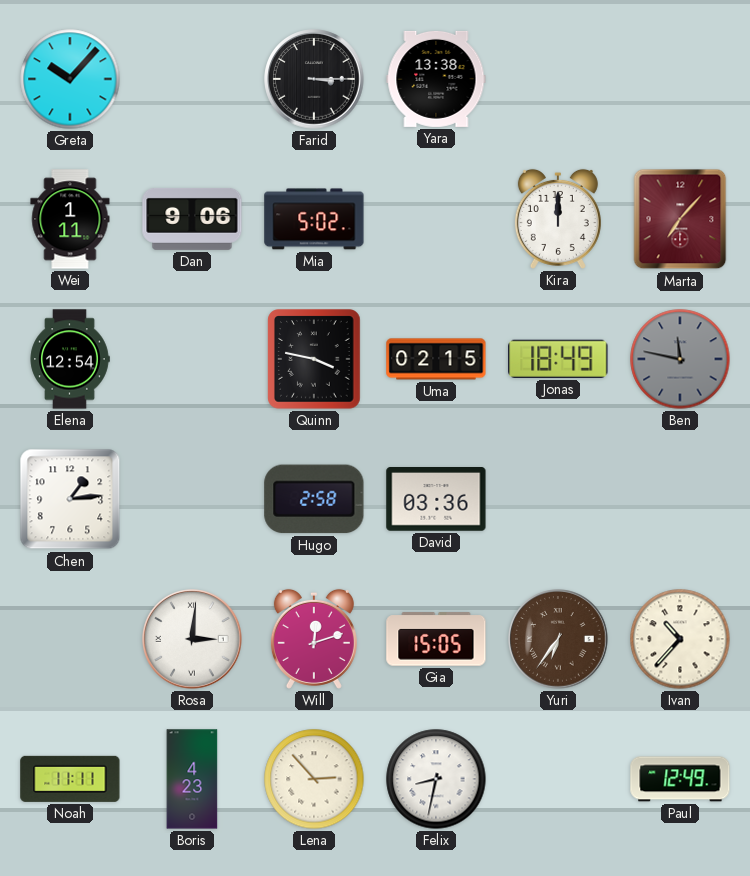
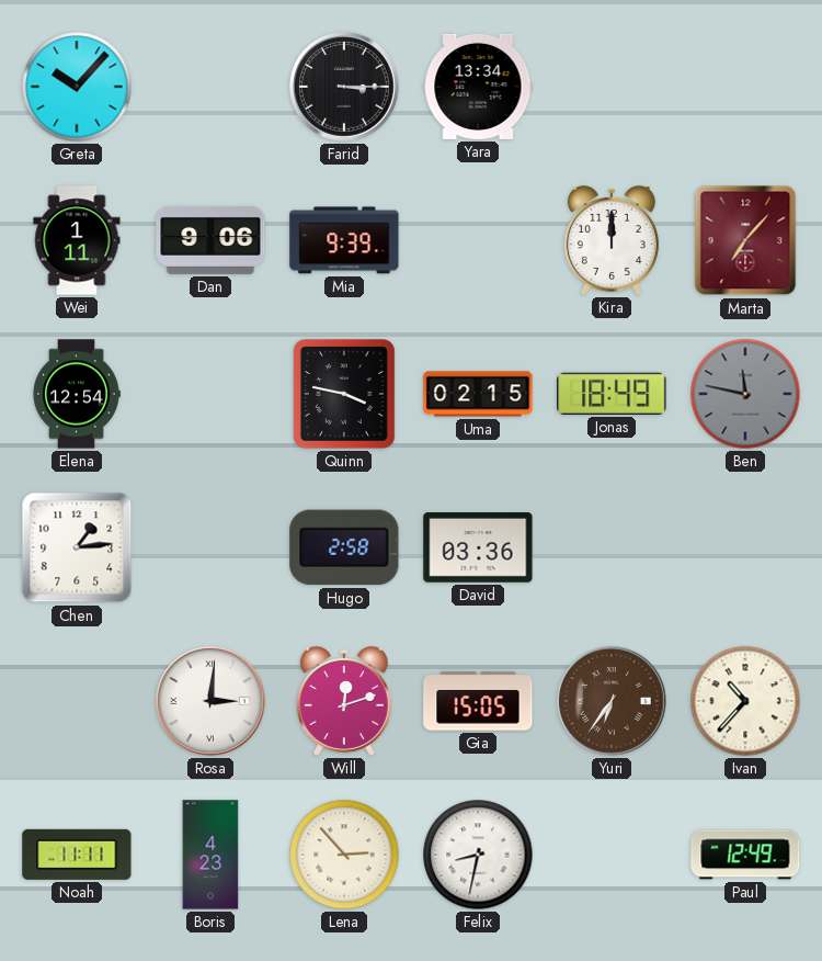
Yara: 13:38 -> 13:34
Mia: 5:02 -> 9:39
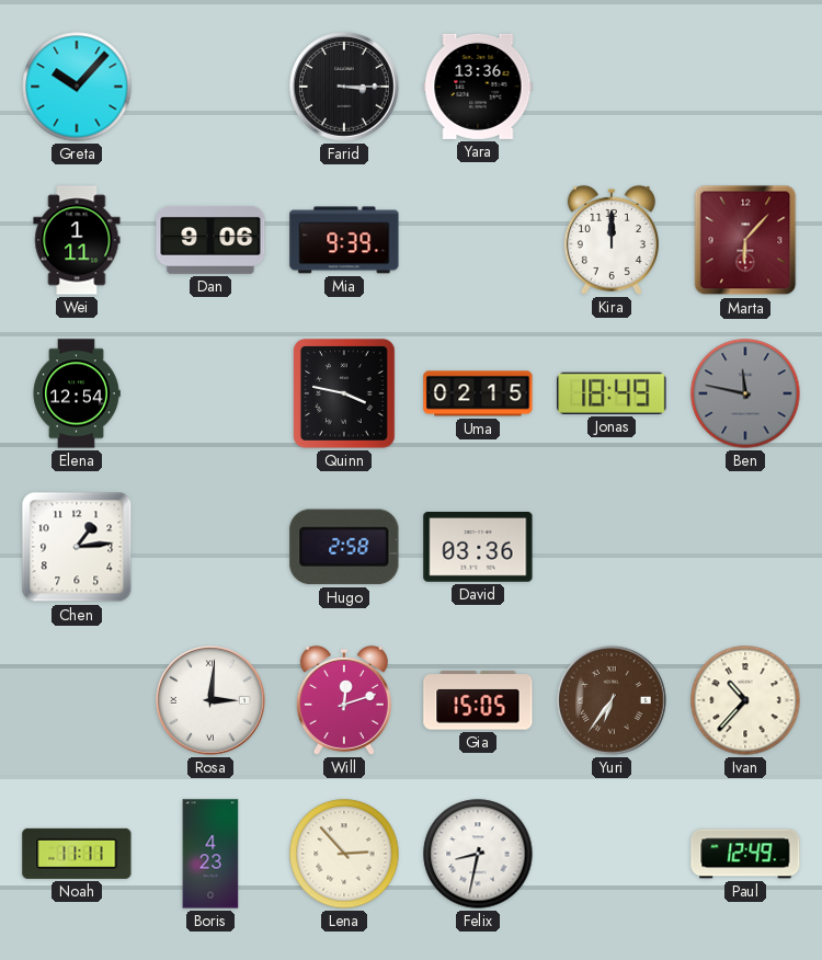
Yara: 13:34 -> 13:36
Marta: 7:07 -> 6:07
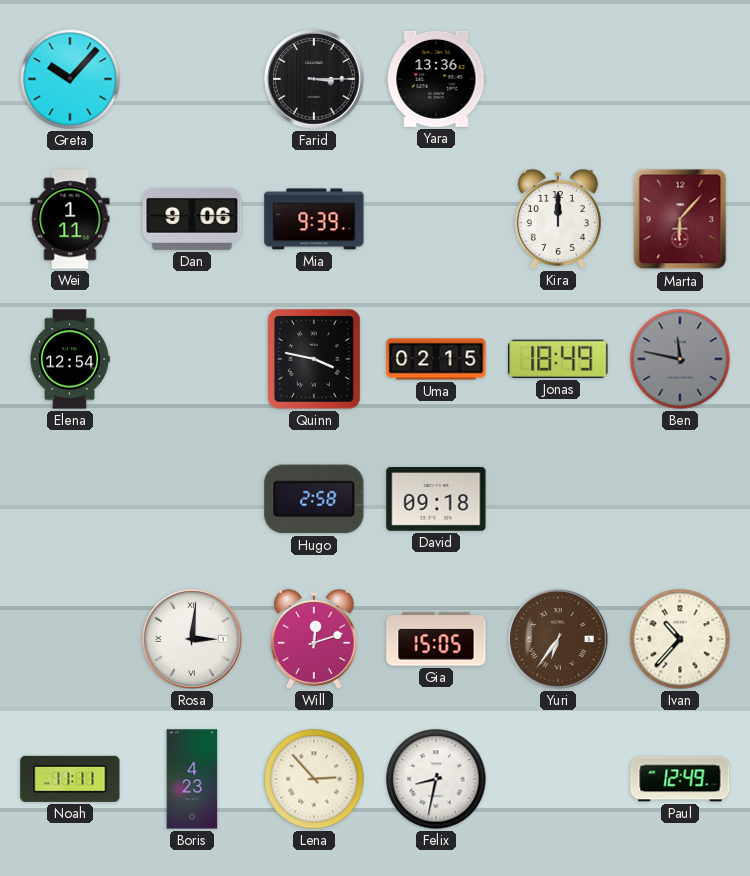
Chen: 1:14 -> none
David: 03:36 -> 09:18
